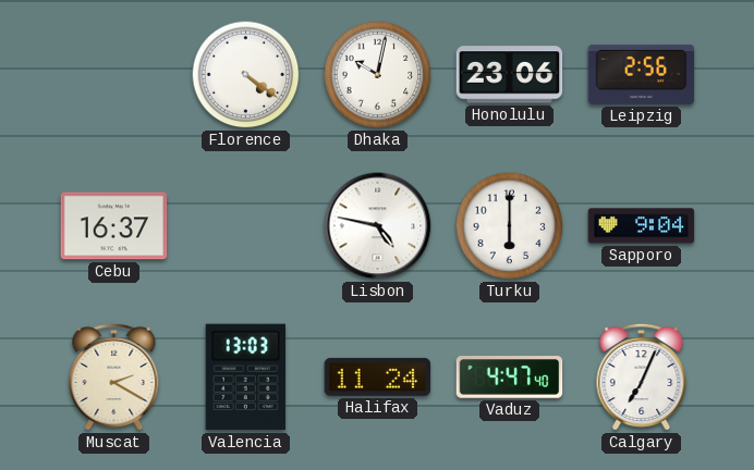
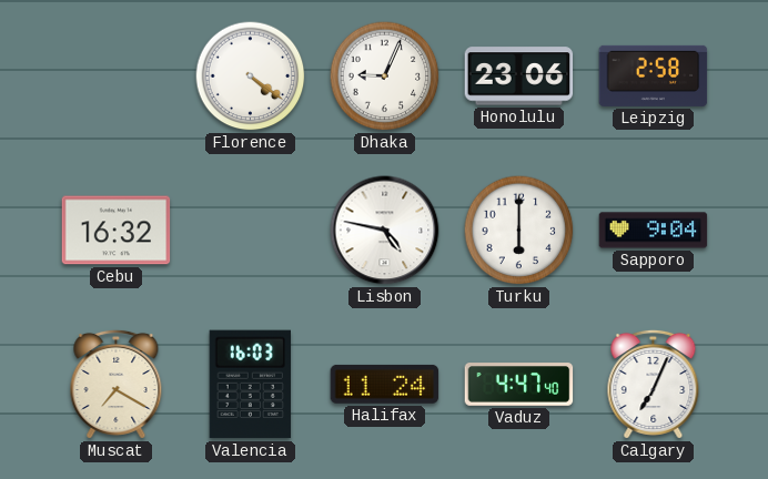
Dhaka: 10:02 -> 9:04
Leipzig: 2:56 -> 2:58
Cebu: 16:37 -> 16:32
Muscat: 2:20 -> 7:20
Valencia: 13:03 -> 16:03
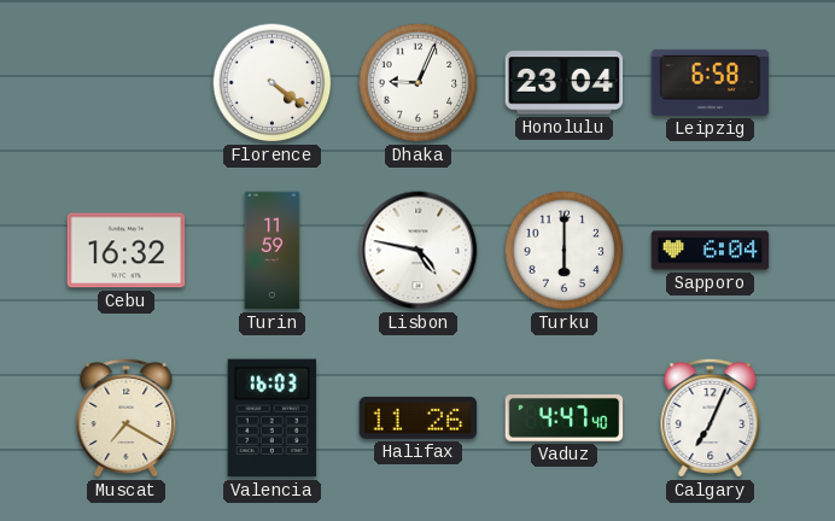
Honolulu: 23:06 -> 23:04
Leipzig: 2:58 -> 6:58
Turin: none -> 11:59
Sapporo: 9:04 -> 6:04
Halifax: 11:24 -> 11:26
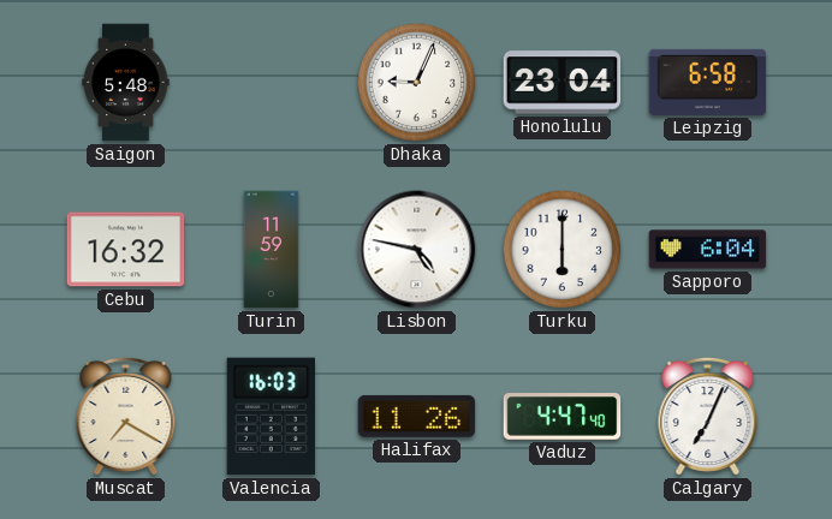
Saigon: none -> 5:48
Florence: 4:21 -> none
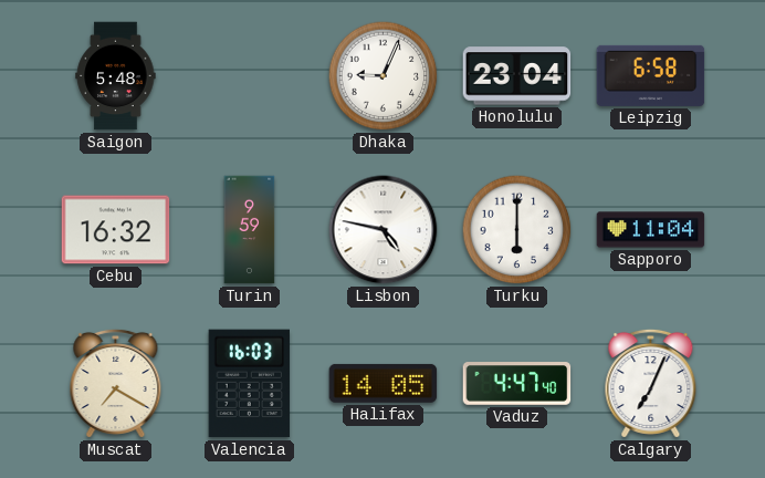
Turin: 11:59 -> 9:59
Sapporo: 6:04 -> 11:04
Halifax: 11:26 -> 14:05
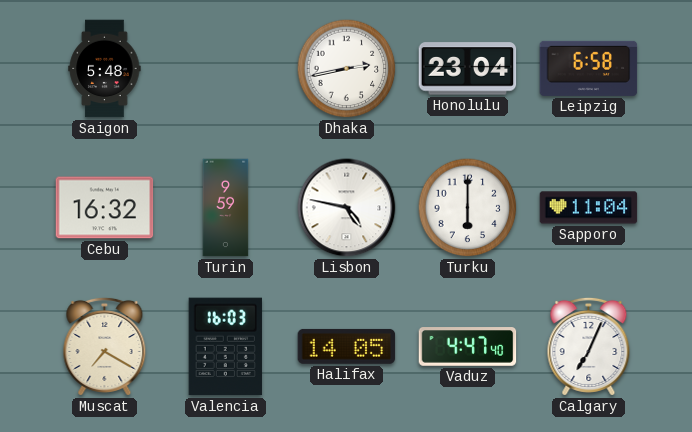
Dhaka: 9:04 -> 2:43
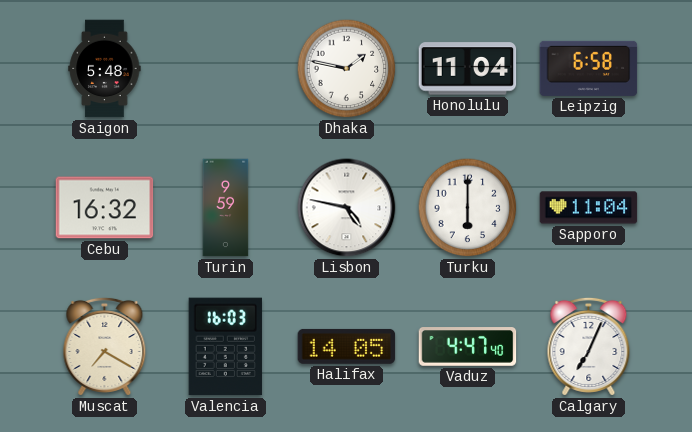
Dhaka: 2:43 -> 1:47
Honolulu: 23:04 -> 11:04
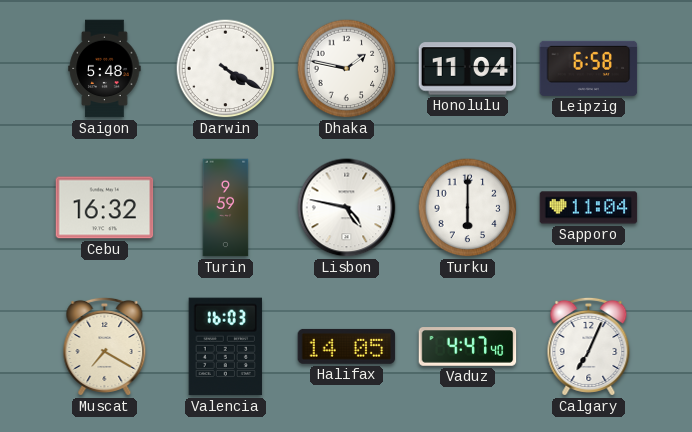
Darwin: none -> 4:20
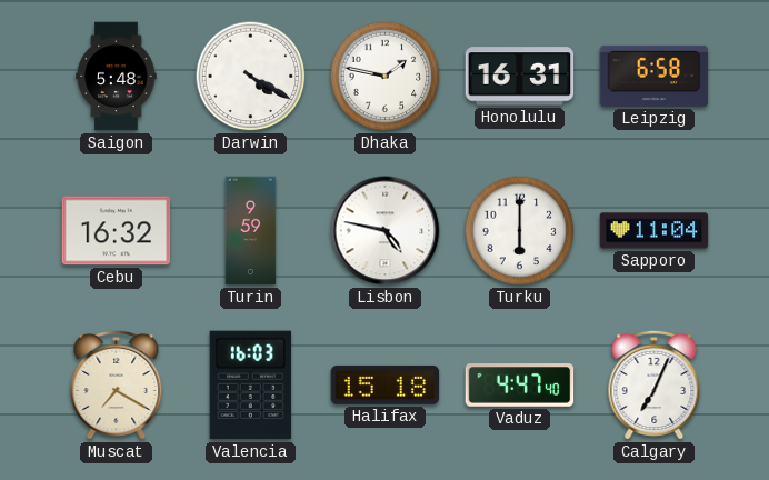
Honolulu: 11:04 -> 16:31
Halifax: 14:05 -> 15:18
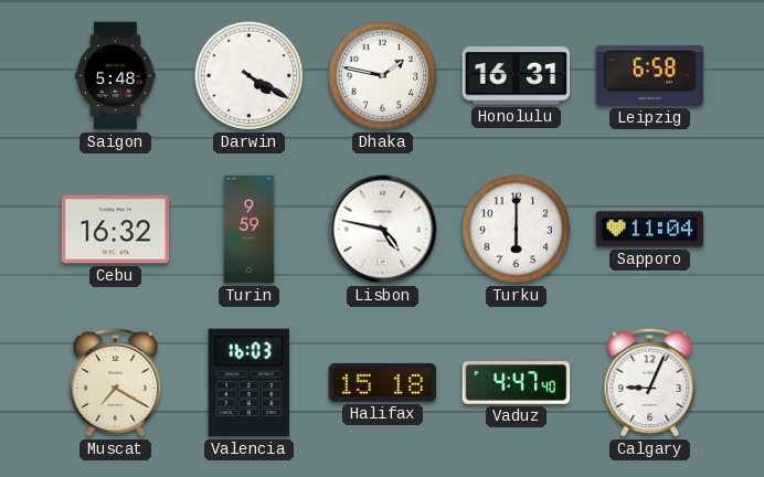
Calgary: 7:04 -> 9:04
